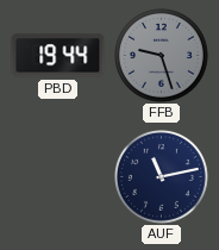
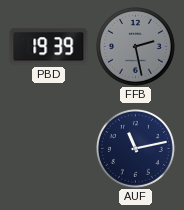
PBD: 19:44 -> 19:39
FFB: 9:27 -> 2:28
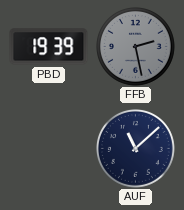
AUF: 11:13 -> 11:08
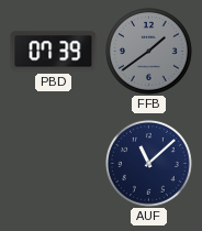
PBD: 19:39 -> 07:39
FFB: 2:28 -> 1:39
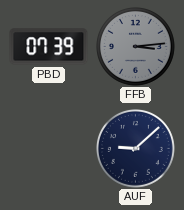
FFB: 1:39 -> 3:14
AUF: 11:08 -> 9:08
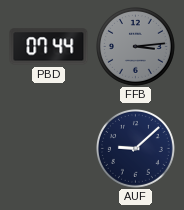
PBD: 07:39 -> 07:44
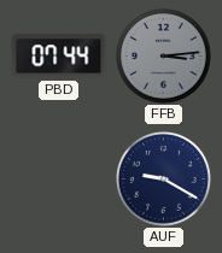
AUF: 9:08 -> 9:20
